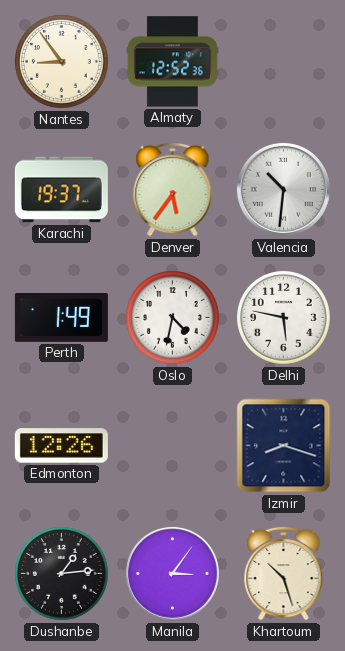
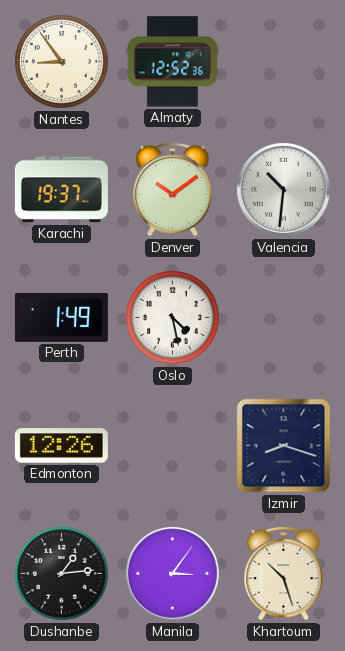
Denver: 5:36 -> 10:09
Oslo: 4:32 -> 4:28
Delhi: 5:47 -> none
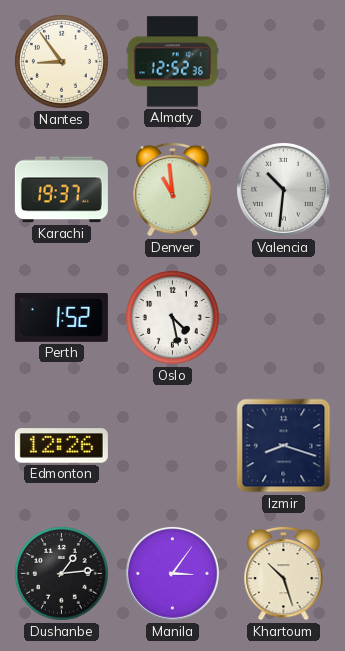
Denver: 10:09 -> 10:59
Perth: 1:49 -> 1:52
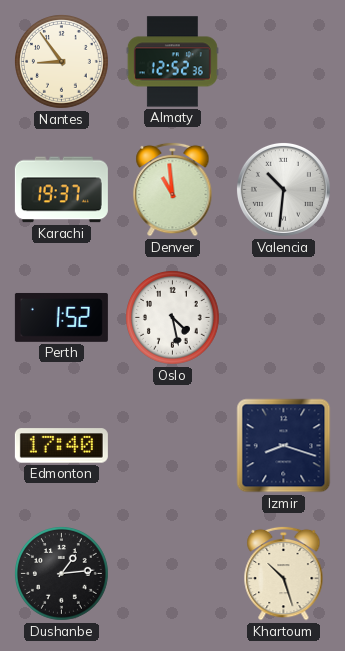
Edmonton: 12:26 -> 17:40
Manila: 3:06 -> none
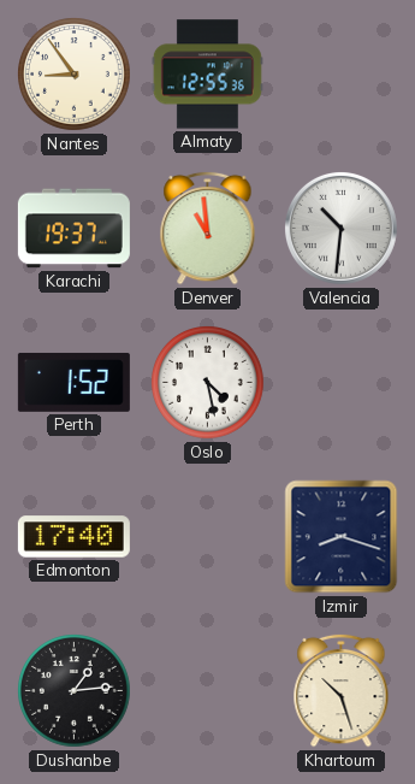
Almaty: 12:52 -> 12:55
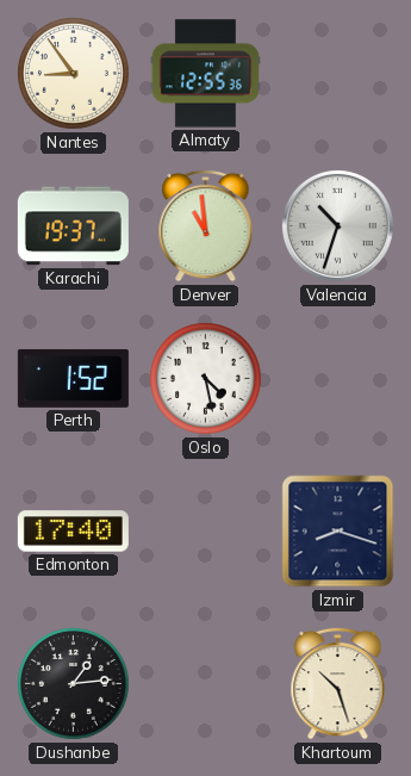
Valencia: 10:31 -> 10:33
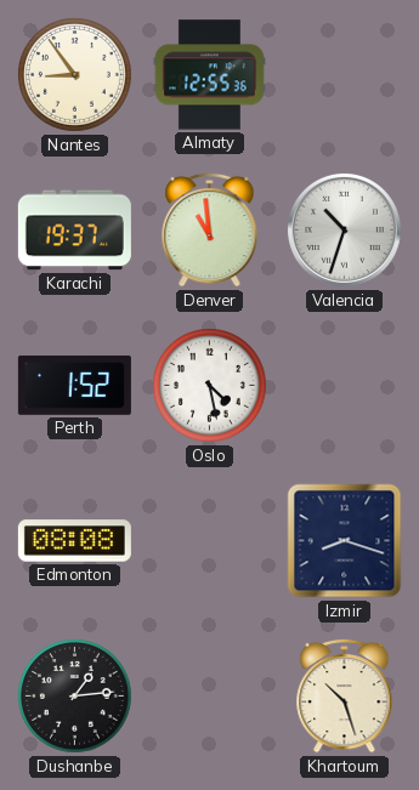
Edmonton: 17:40 -> 08:08
